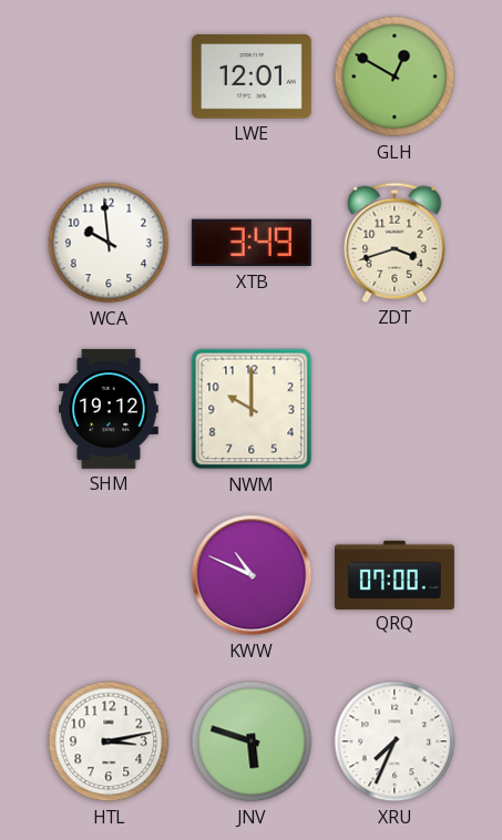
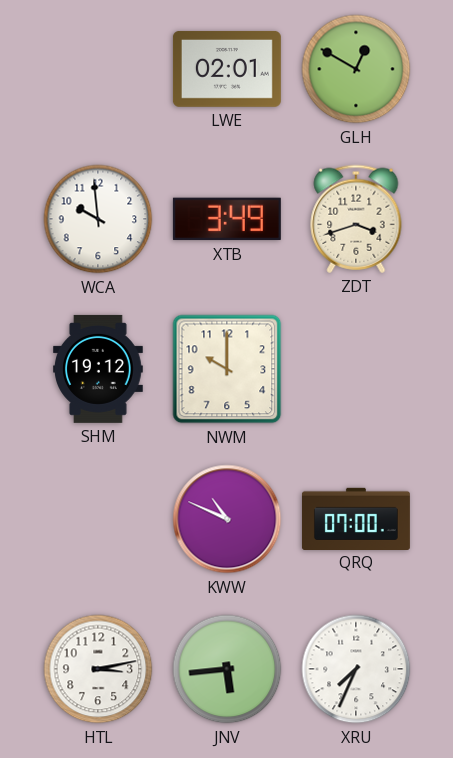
LWE: 12:01 -> 02:01
JNV: 5:48 -> 5:44
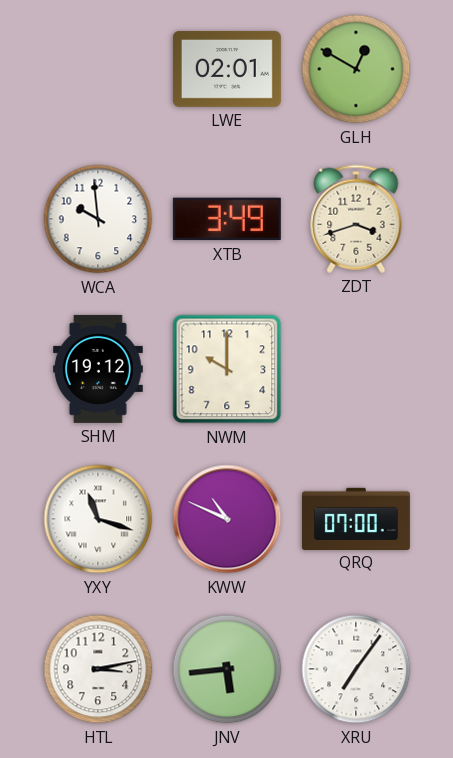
YXY: none -> 11:18
XRU: 7:34 -> 7:06
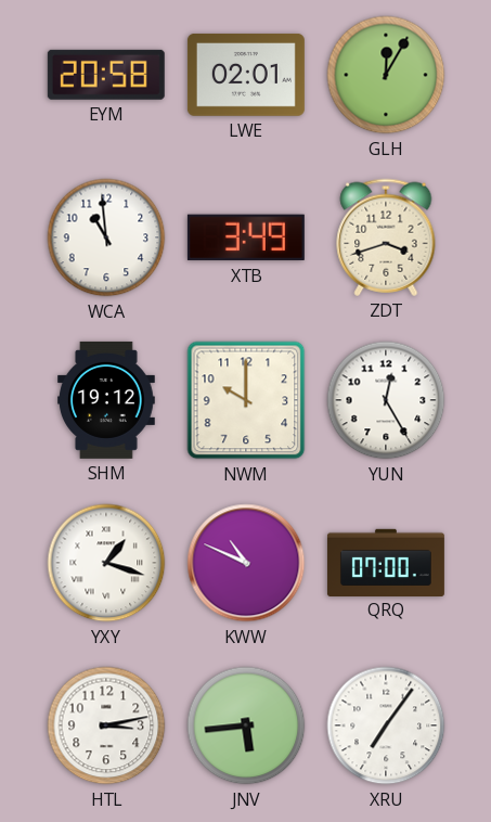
EYM: none -> 20:58
GLH: 12:50 -> 12:05
WCA: 9:59 -> 10:59
YUN: none -> 12:25
YXY: 11:18 -> 1:18
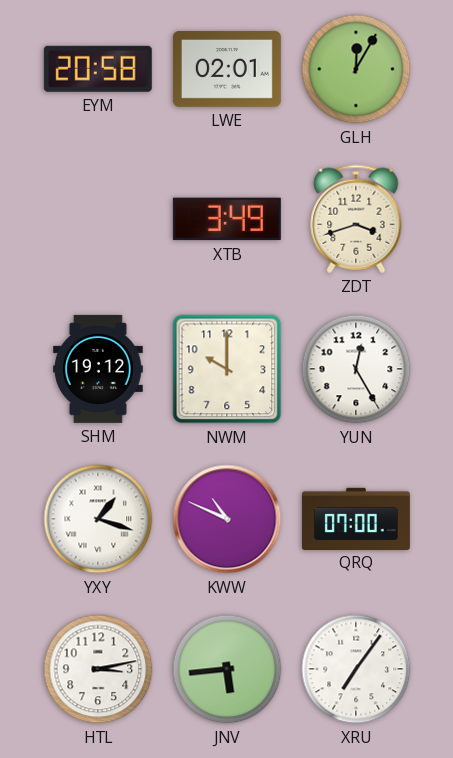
WCA: 10:59 -> none
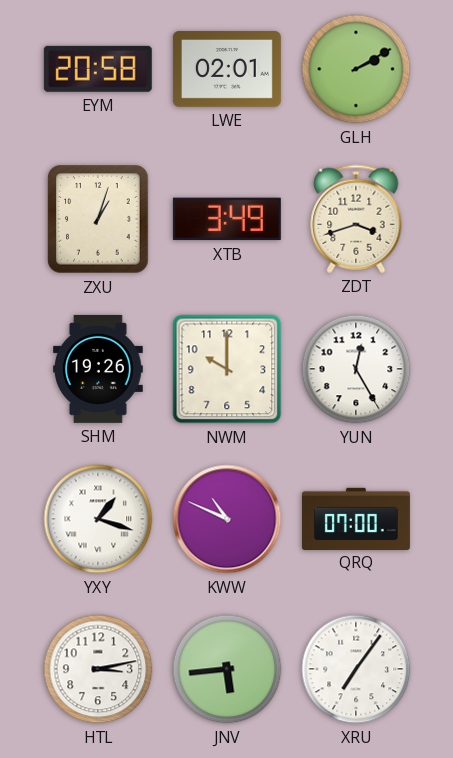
GLH: 12:05 -> 2:10
ZXU: none -> 1:03
SHM: 19:12 -> 19:26
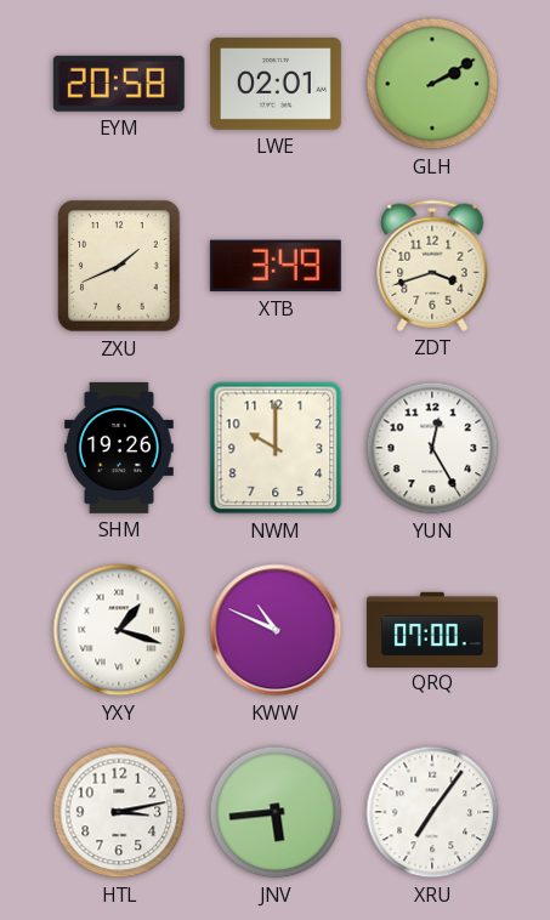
ZXU: 1:03 -> 1:41
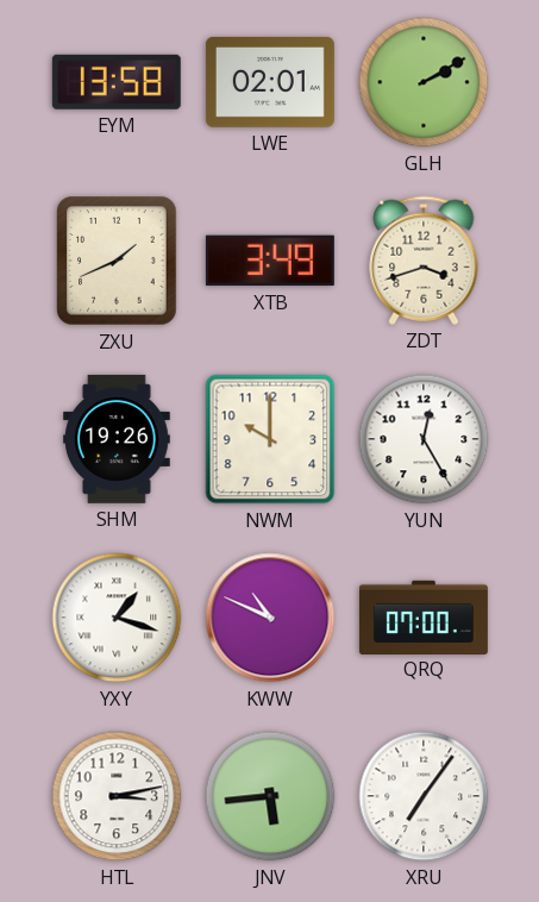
EYM: 20:58 -> 13:58
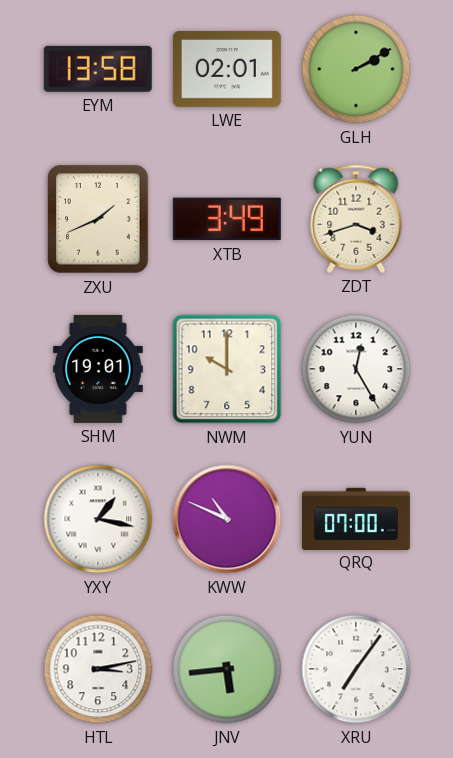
SHM: 19:26 -> 19:01
YXY: 1:18 -> 1:17
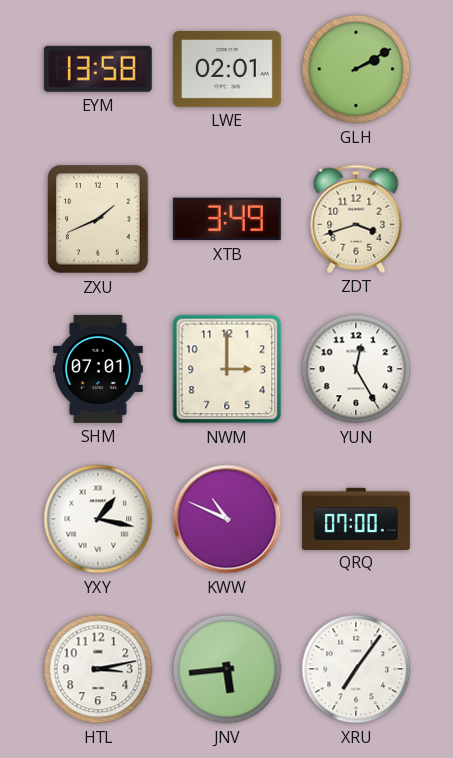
SHM: 19:01 -> 07:01
NWM: 10:00 -> 3:00
